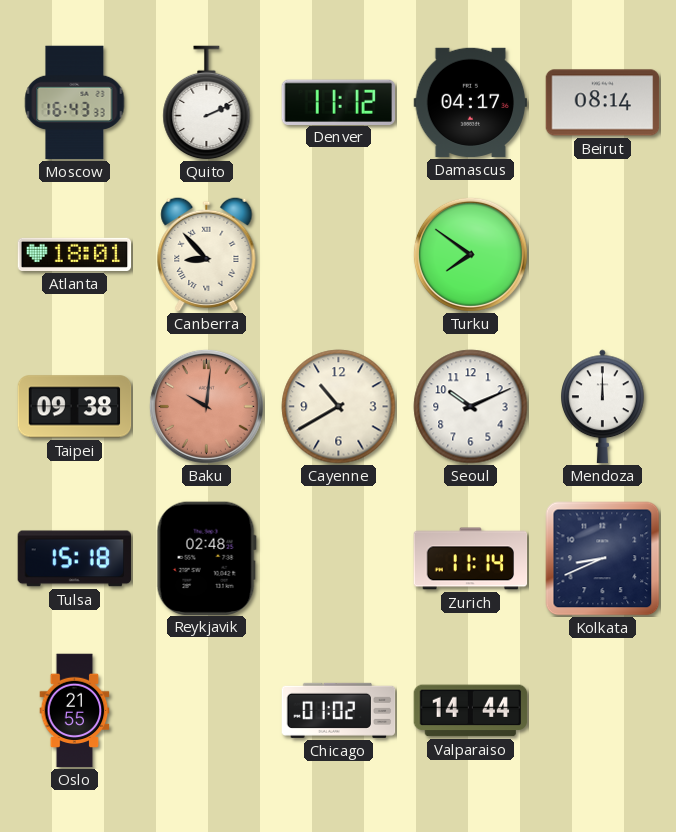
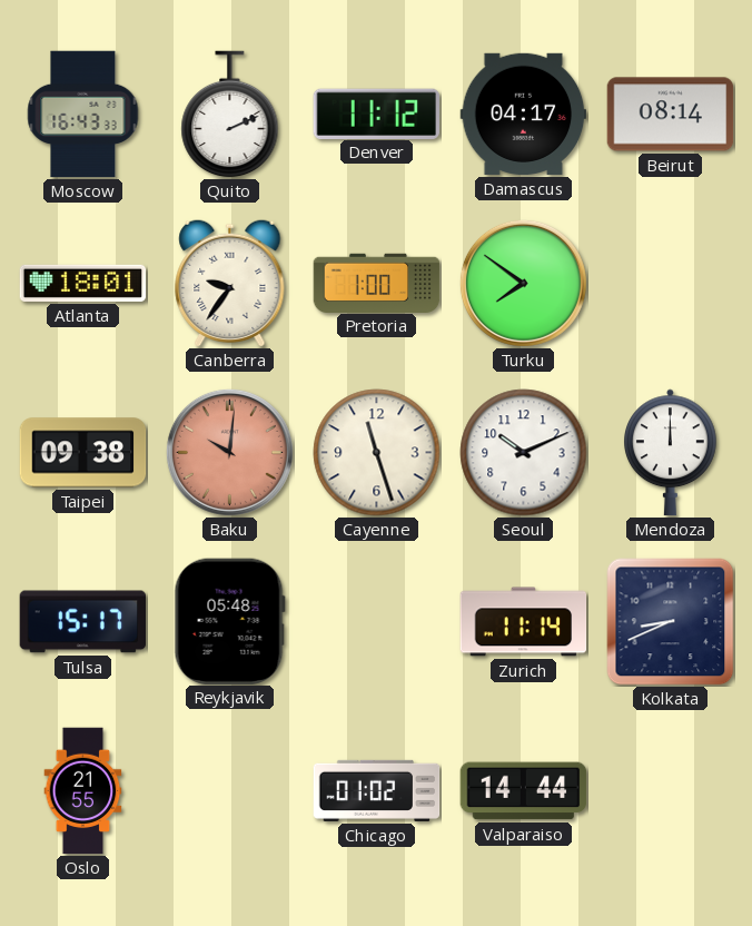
Canberra: 8:53 -> 9:36
Pretoria: none -> 1:00
Cayenne: 10:40 -> 11:27
Tulsa: 15:18 -> 15:17
Reykjavik: 02:48 -> 05:48
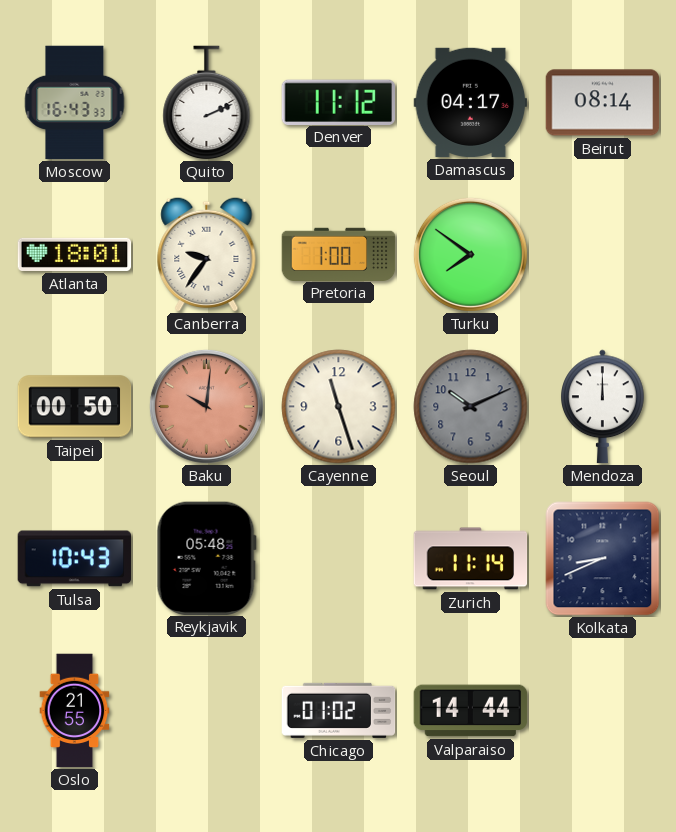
Taipei: 09:38 -> 00:50
Seoul dial: white -> grey
Tulsa: 15:17 -> 10:43
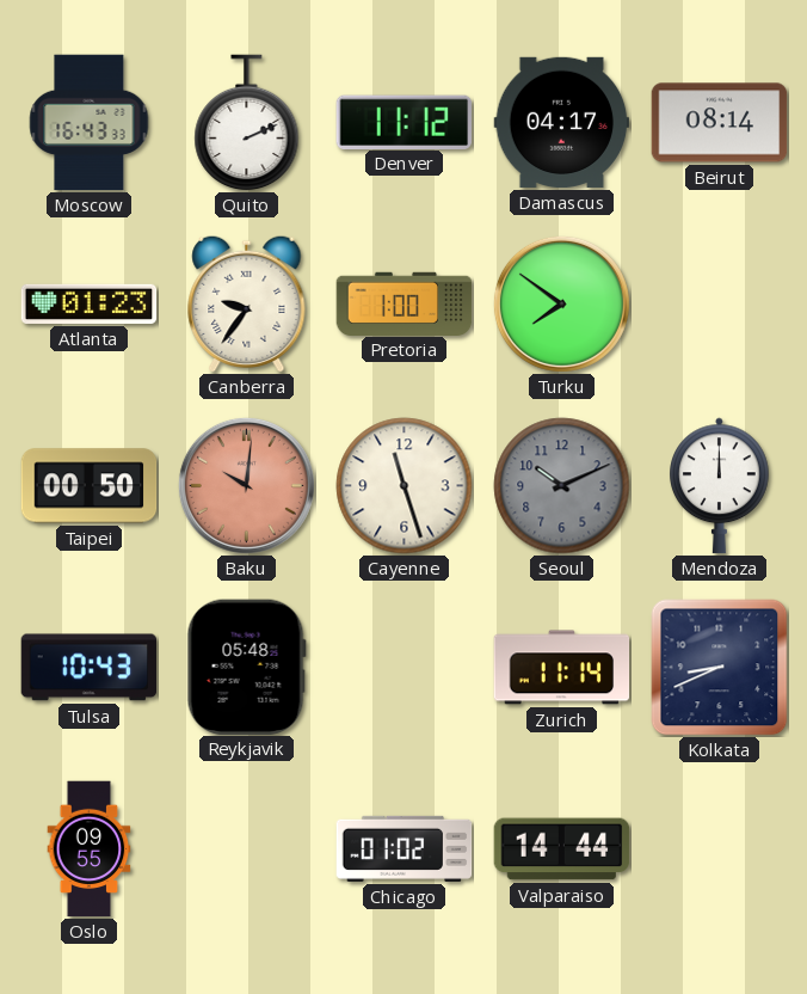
Atlanta: 18:01 -> 01:23
Oslo: 21:55 -> 09:55
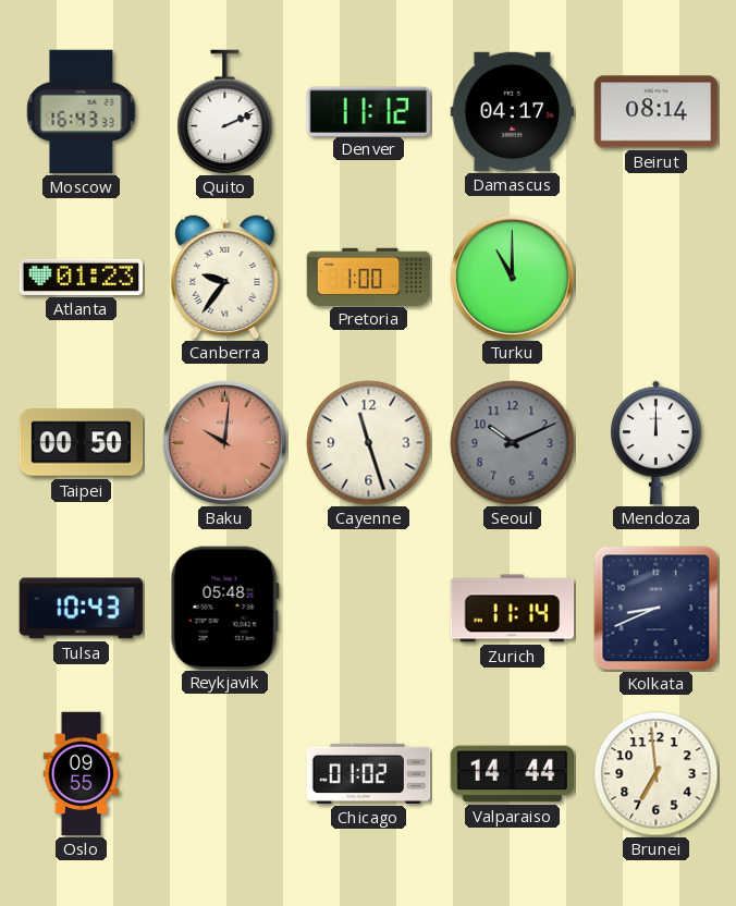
Turku: 7:51 -> 11:00
Brunei: none -> 6:59
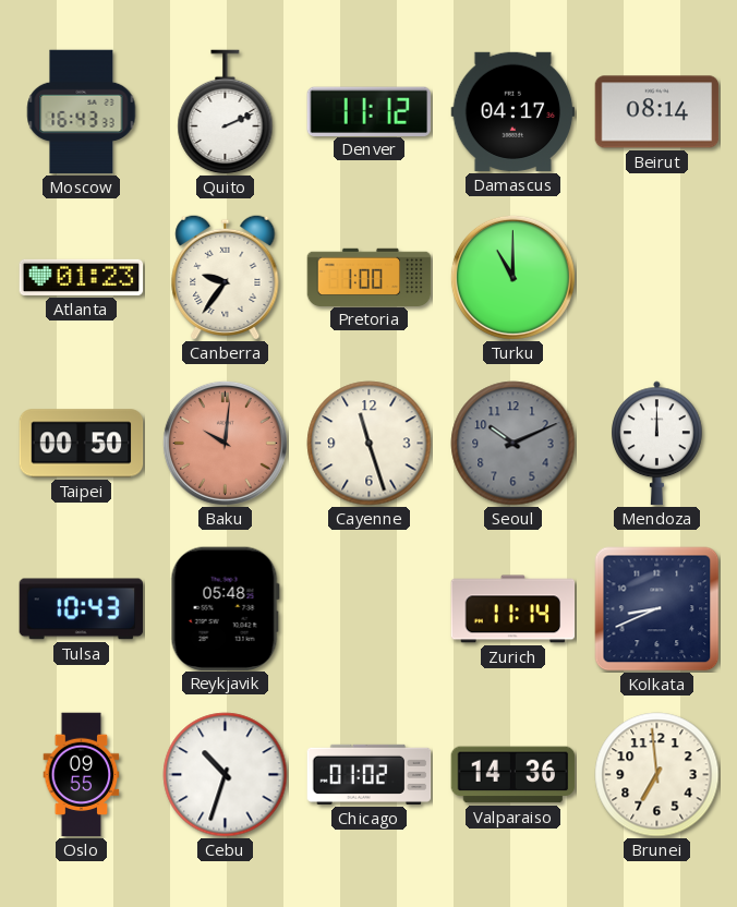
Cebu: none -> 10:33
Valparaiso: 14:44 -> 14:36
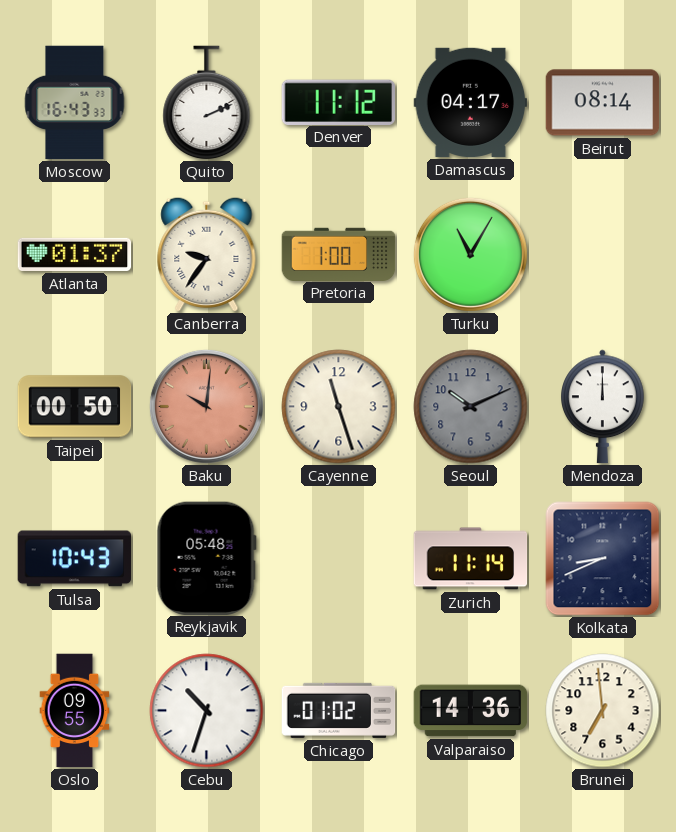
Atlanta: 01:23 -> 01:37
Turku: 11:00 -> 11:05
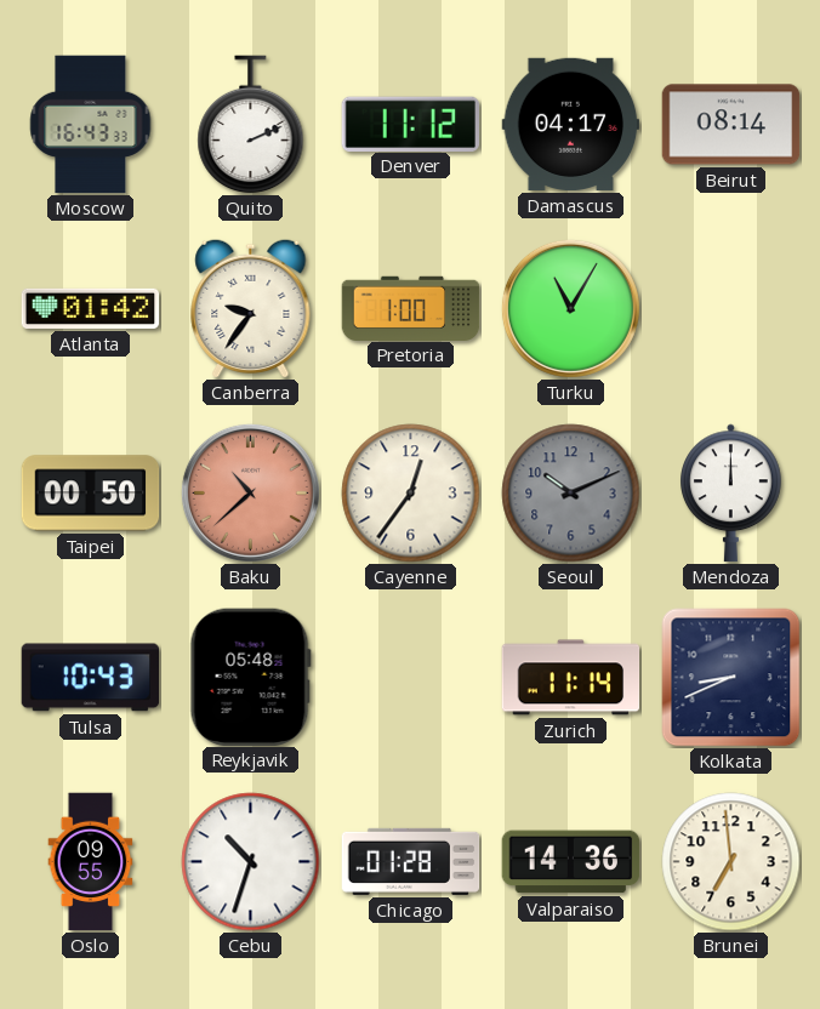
Atlanta: 01:37 -> 01:42
Baku: 10:01 -> 10:38
Cayenne: 11:27 -> 12:36
Chicago: 01:02 -> 01:28
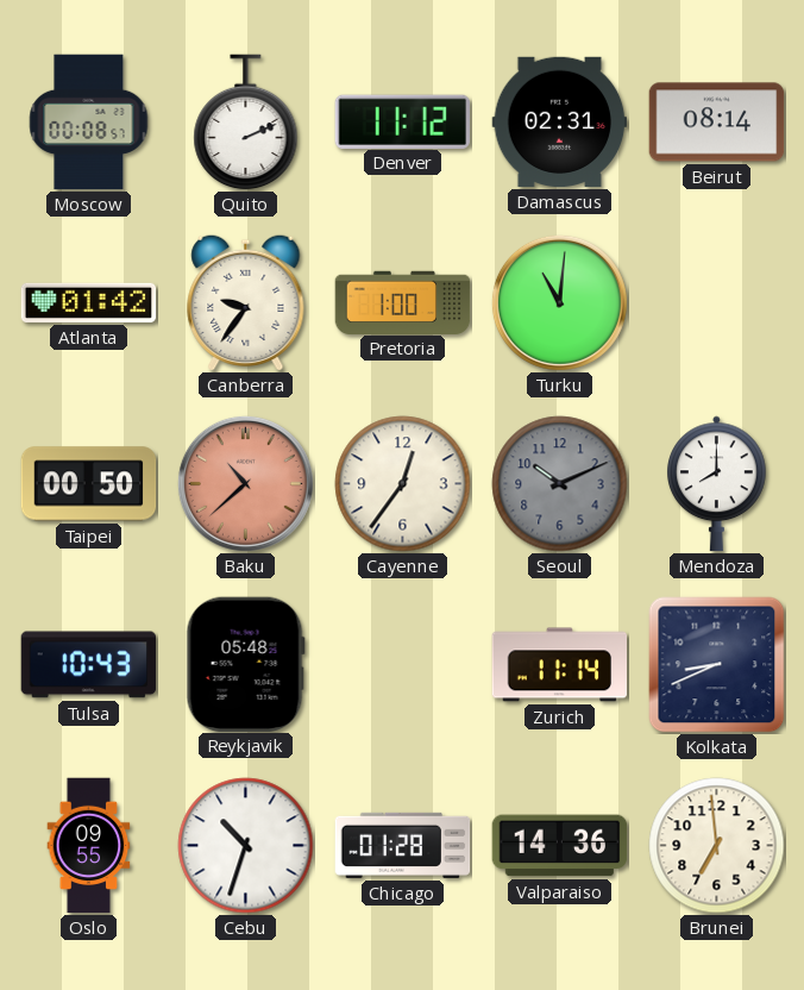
Moscow: 16:43 -> 00:08
Damascus: 04:17 -> 02:31
Turku: 11:05 -> 11:01
Mendoza: 12:00 -> 8:00
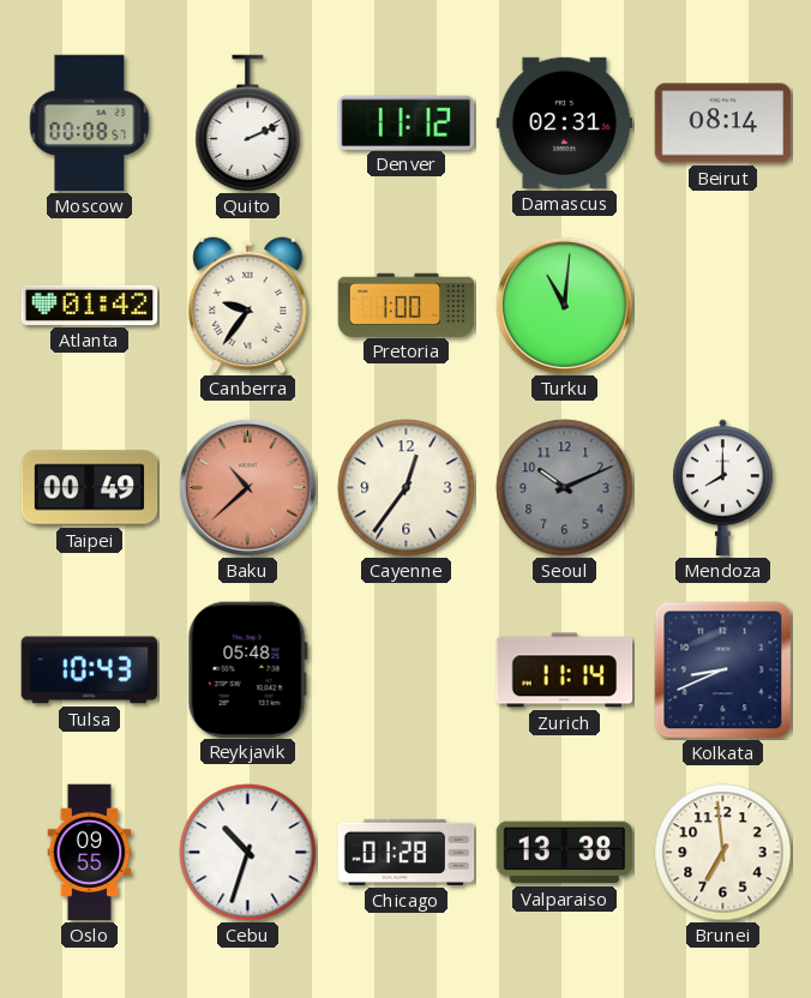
Taipei: 00:50 -> 00:49
Valparaiso: 14:36 -> 13:38
